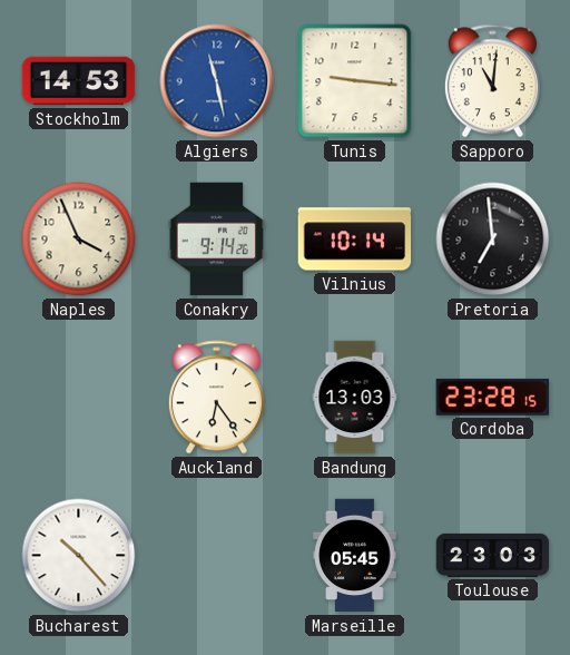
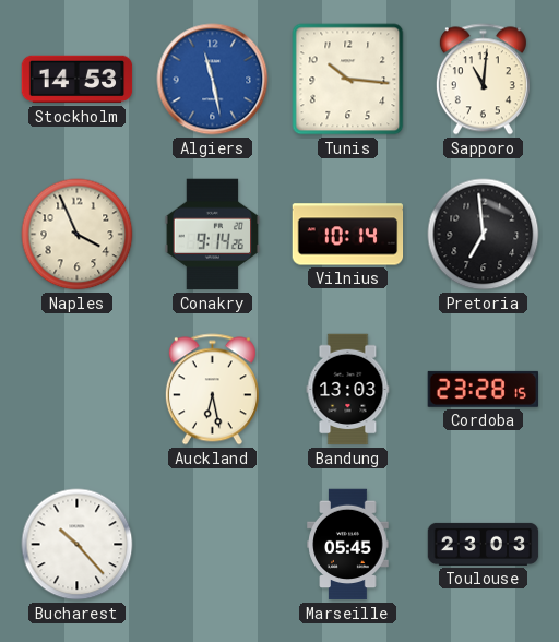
Tunis: 9:16 -> 10:16
Auckland: 6:24 -> 6:28
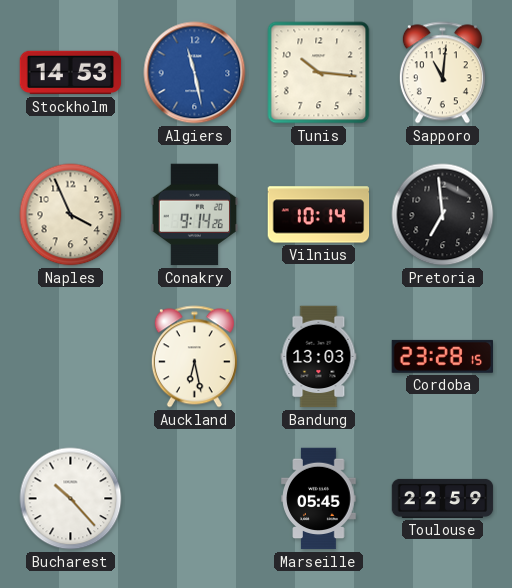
Toulouse: 23:03 -> 22:59
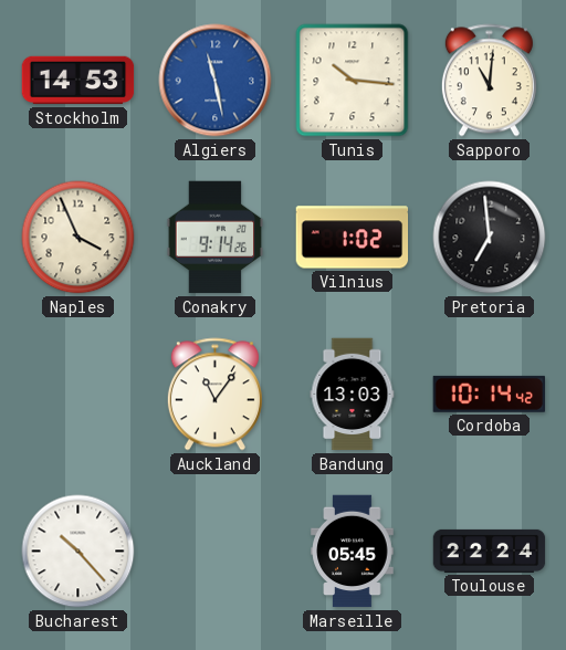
Vilnius: 10:14 -> 1:02
Auckland: 6:28 -> 11:06
Cordoba: 23:28 -> 10:14
Toulouse: 22:59 -> 22:24
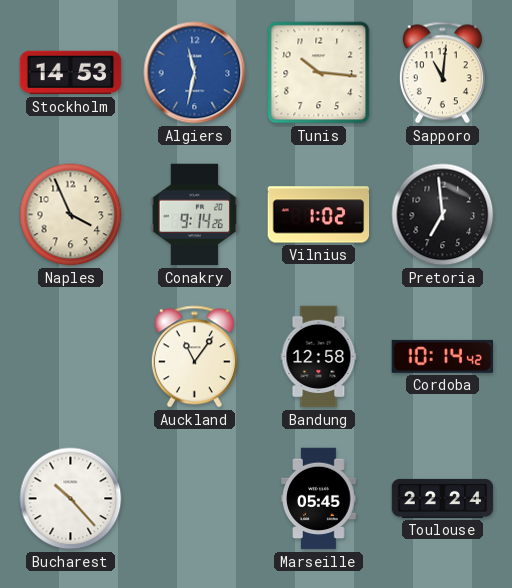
Algiers: 11:28 -> 11:32
Bandung: 13:03 -> 12:58
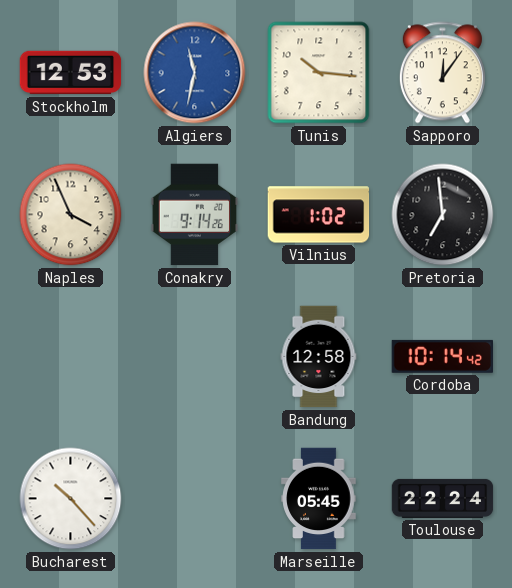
Stockholm: 14:53 -> 12:53
Sapporo: 11:01 -> 12:06
Auckland: 11:06 -> none
